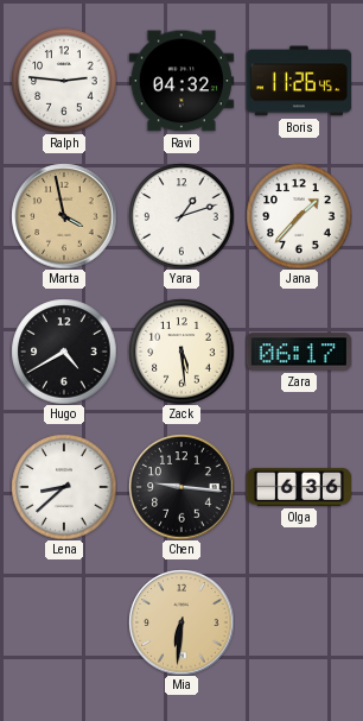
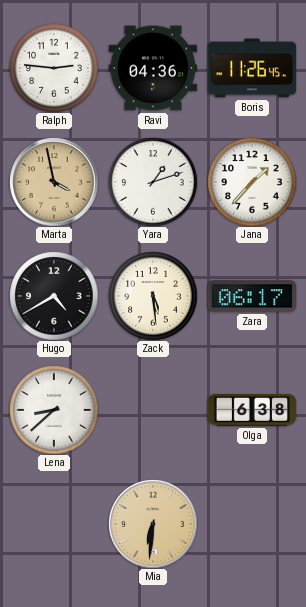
Ravi: 04:32 -> 04:36
Chen: 9:16 -> none
Olga: 6:36 -> 6:38
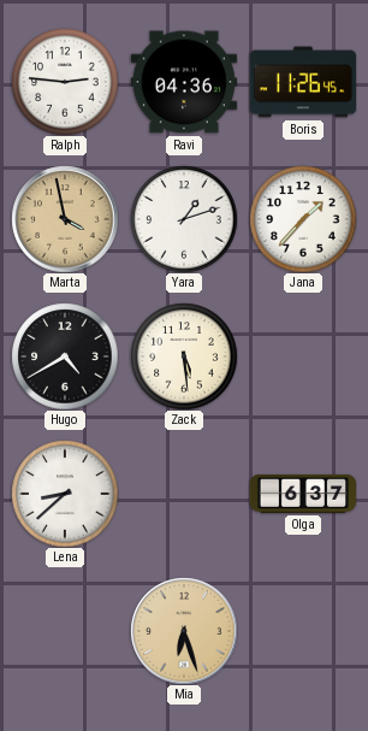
Zara: 06:17 -> none
Olga: 6:38 -> 6:37
Mia: 6:31 -> 6:27
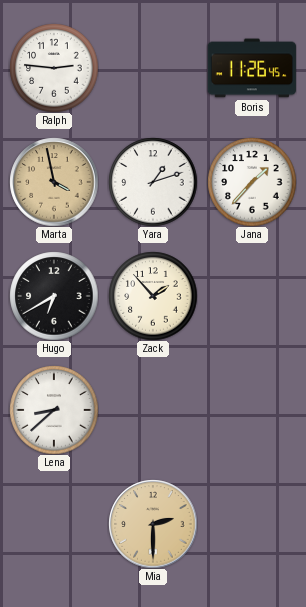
Ravi: 04:36 -> none
Hugo: 4:40 -> 6:40
Zack: 5:29 -> 1:53
Olga: 6:37 -> none
Mia: 6:27 -> 2:30
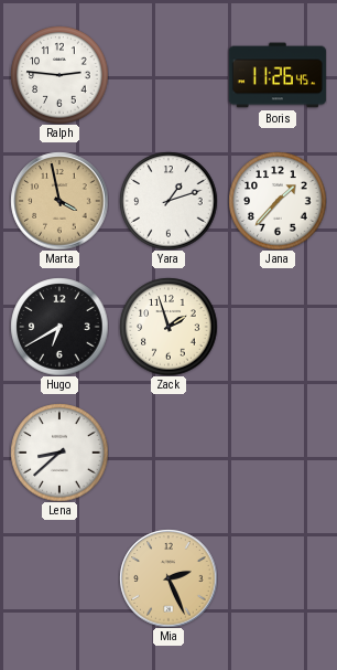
Zack: 1:53 -> 1:57
Mia: 2:30 -> 2:26
